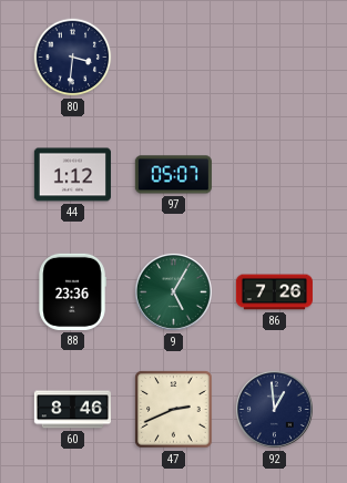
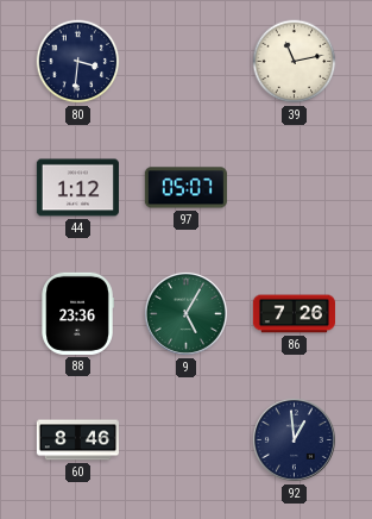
39: none -> 11:13
47: 2:41 -> none
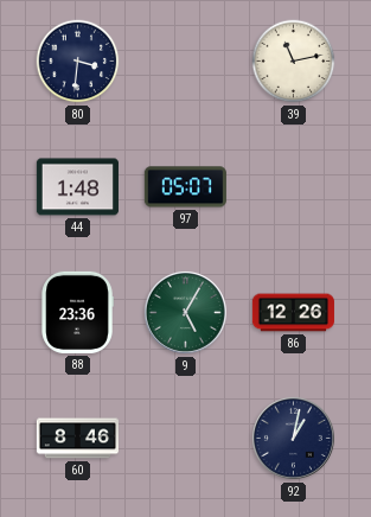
44: 1:12 -> 1:48
86: 7:26 -> 12:26
92: 12:59 -> 1:02
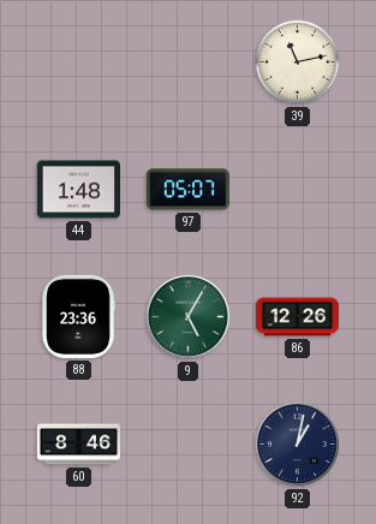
80: 3:31 -> none
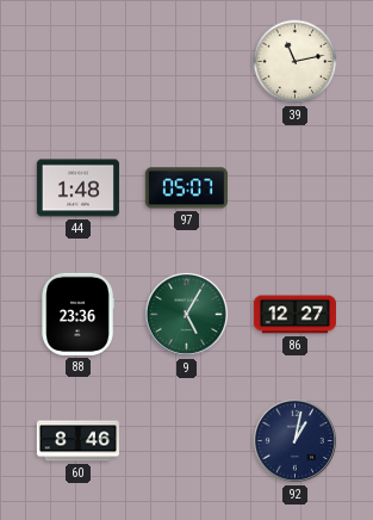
86: 12:26 -> 12:27
